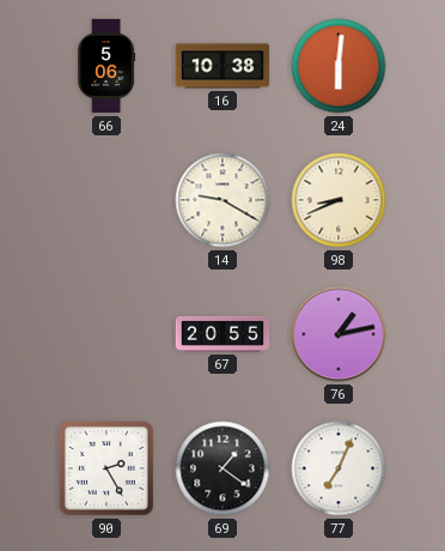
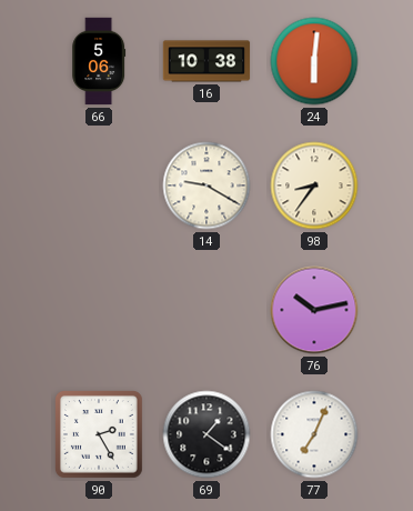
98: 8:41 -> 8:36
67: 20:55 -> none
76: 1:13 -> 10:13
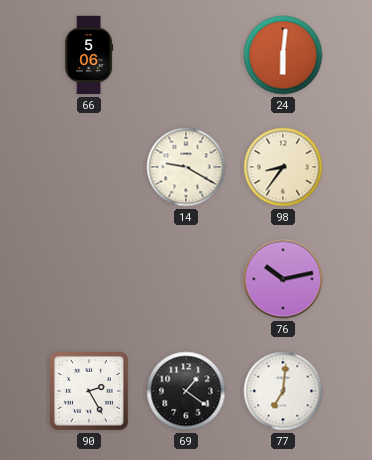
16: 10:38 -> none
77: 7:04 -> 7:01
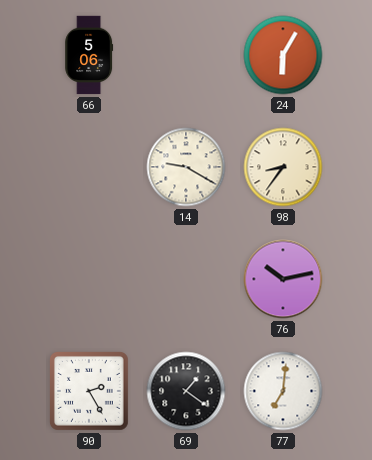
24: 6:01 -> 6:05
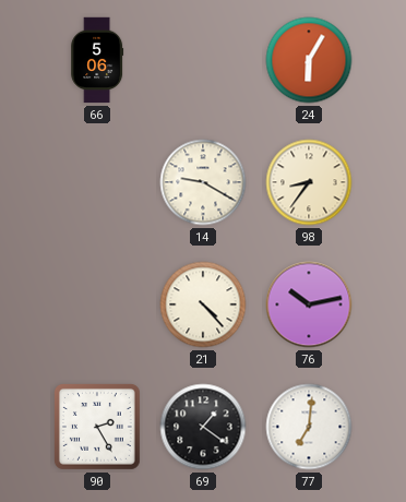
21: none -> 4:23
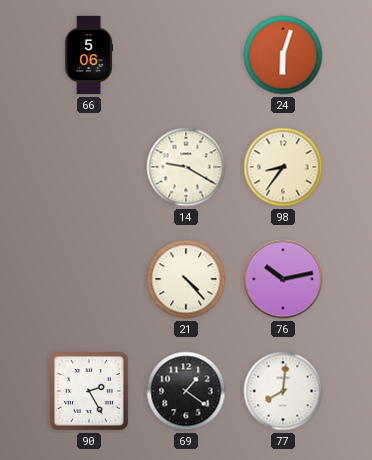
24: 6:05 -> 6:03
77: 7:01 -> 8:01
